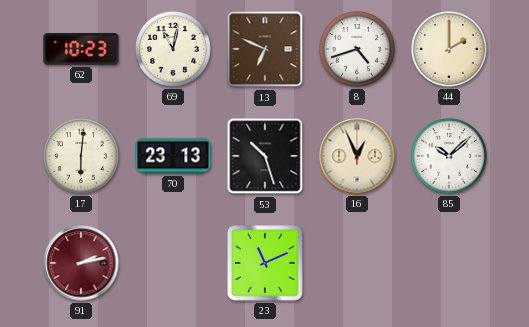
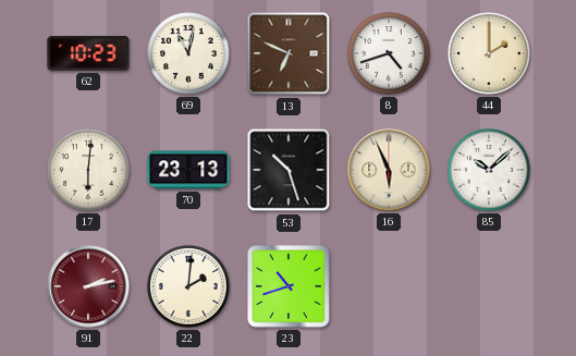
16: 12:56 -> 5:56
22: none -> 2:01
23: 11:11 -> 10:42
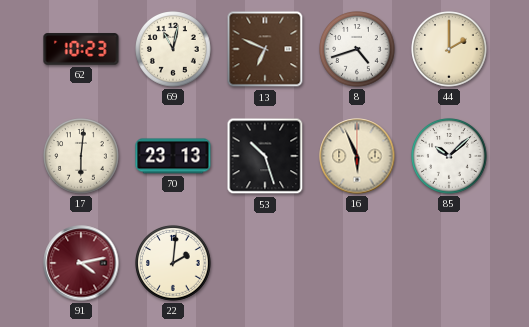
91: 2:13 -> 4:13
23: 10:42 -> none
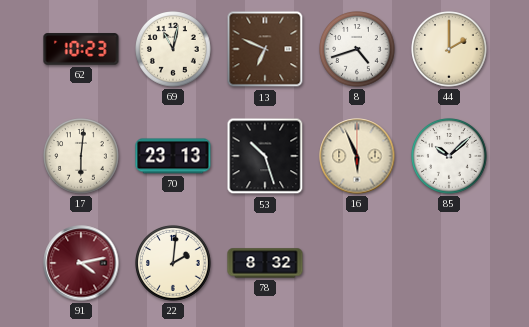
78: none -> 8:32
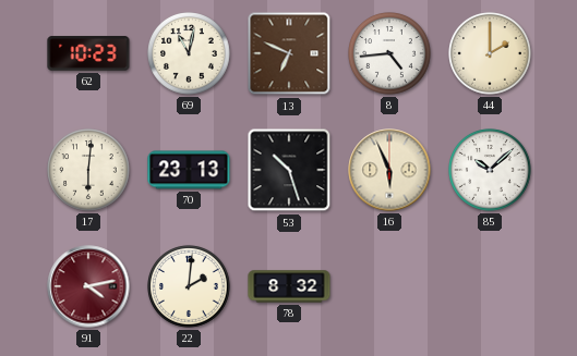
8: 4:42 -> 4:44
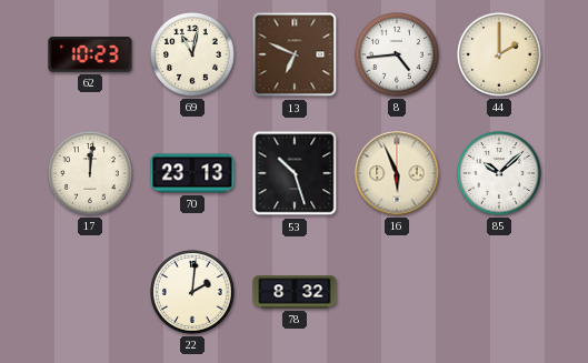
17: 6:01 -> 12:01
91: 4:13 -> none
